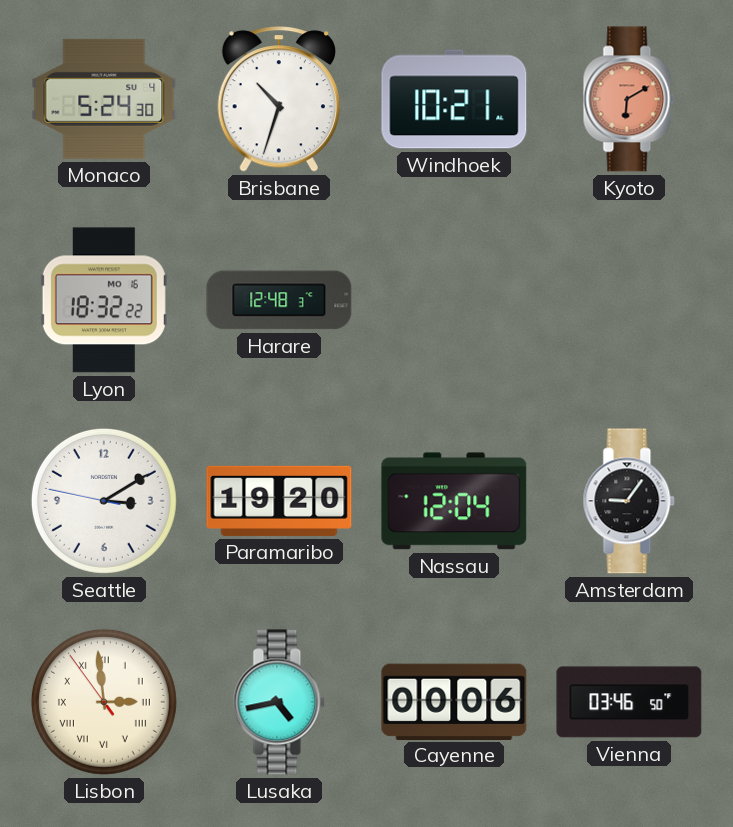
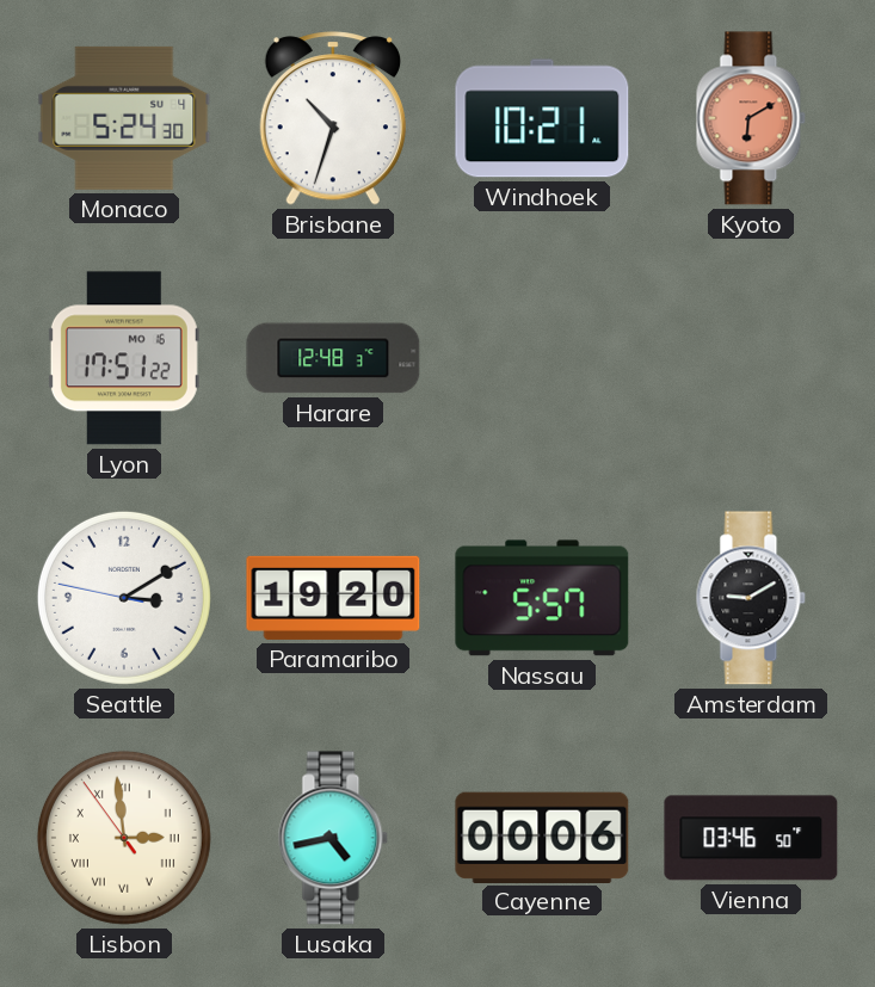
Lyon: 18:32 -> 17:51
Nassau: 12:04 -> 5:57
Amsterdam: 9:06 -> 9:10
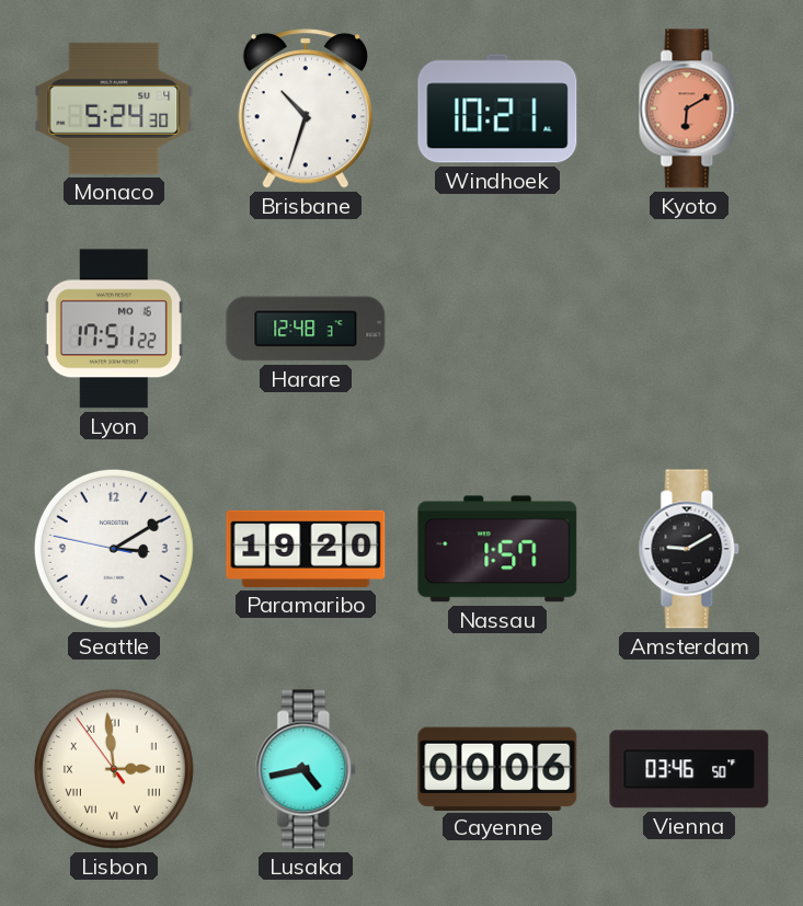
Nassau: 5:57 -> 1:57
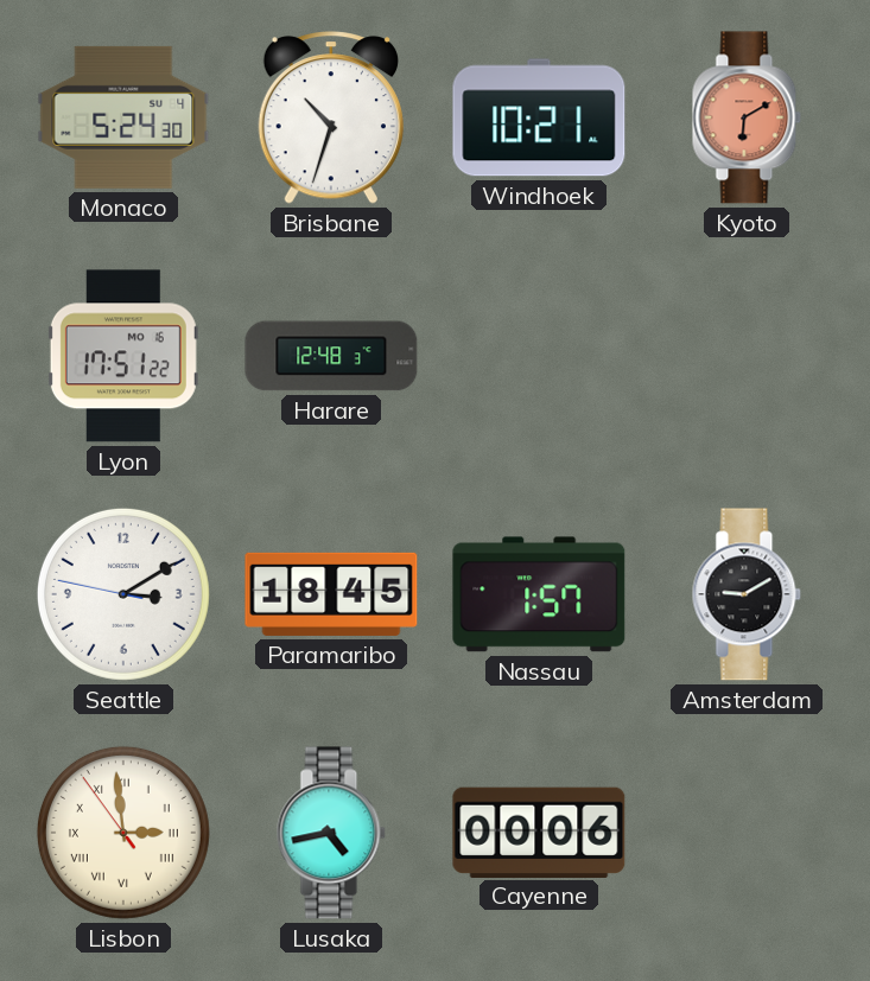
Paramaribo: 19:20 -> 18:45
Vienna: 03:46 -> none
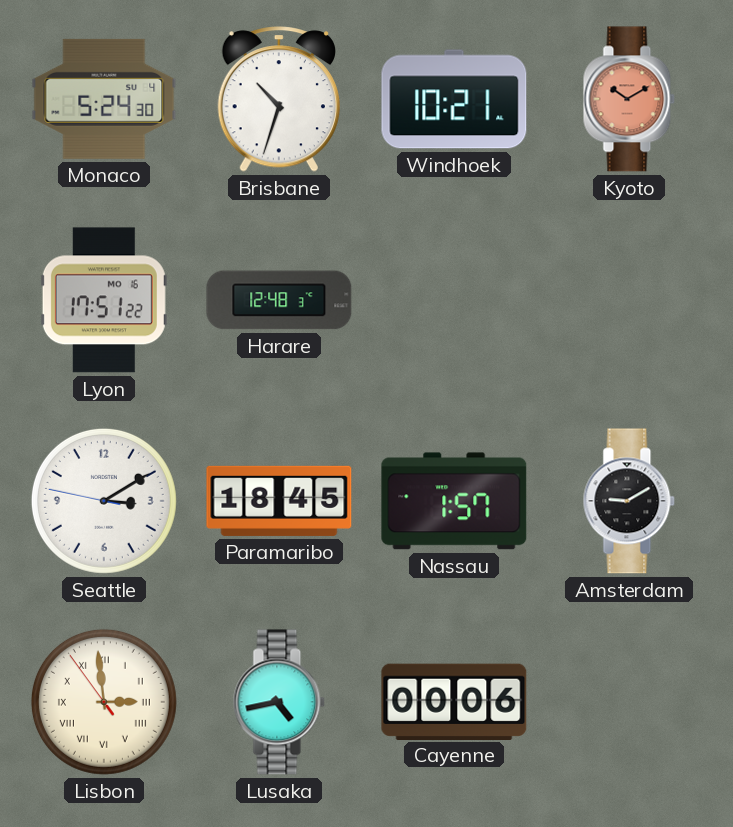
Kyoto: 6:10 -> 10:10
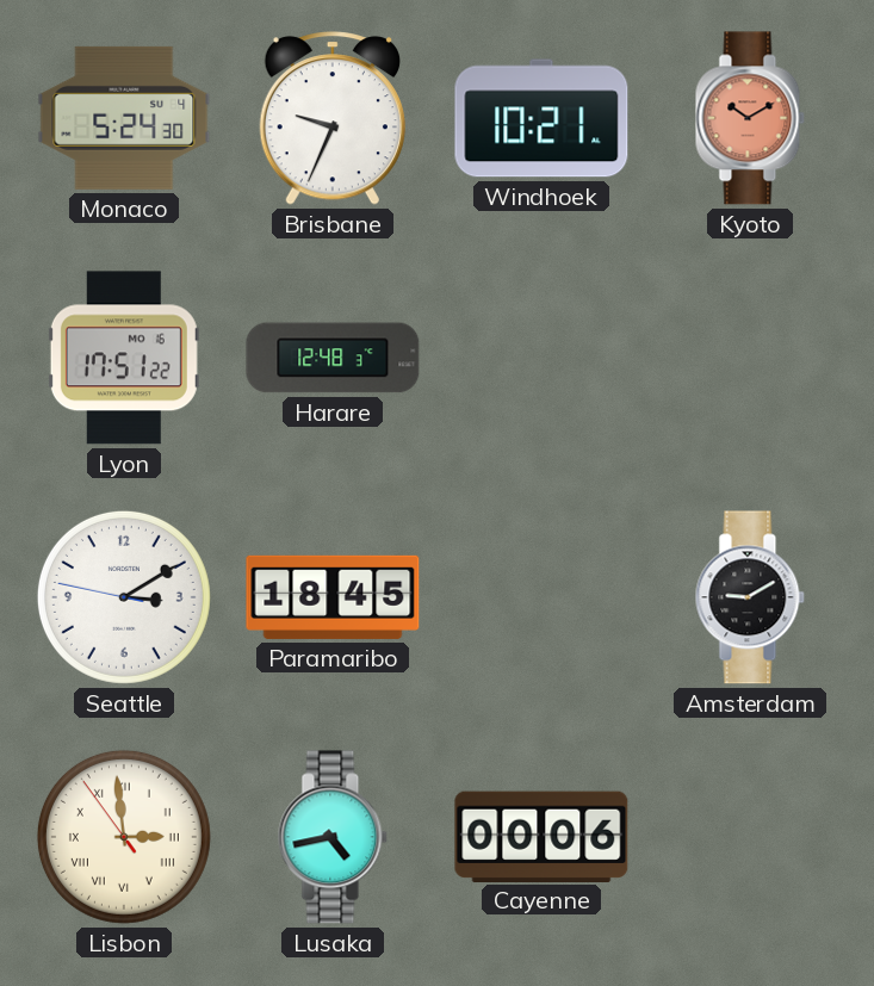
Brisbane: 10:33 -> 9:34
Nassau: 1:57 -> none
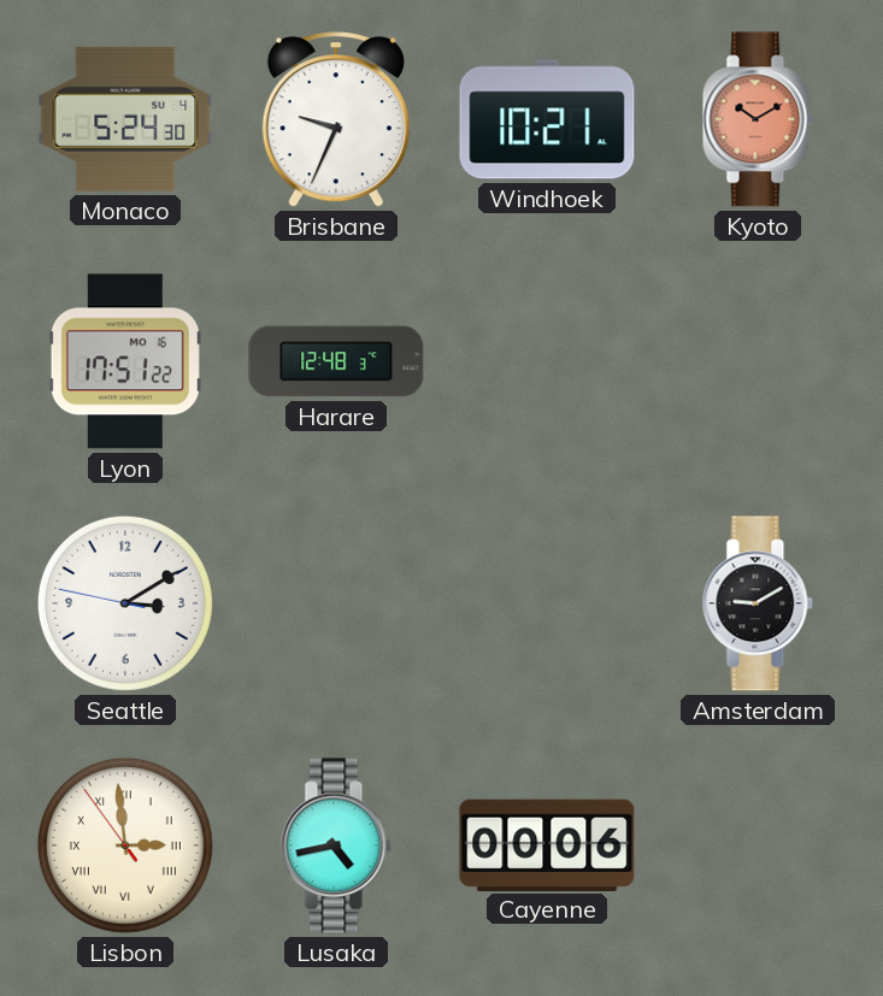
Paramaribo: 18:45 -> none
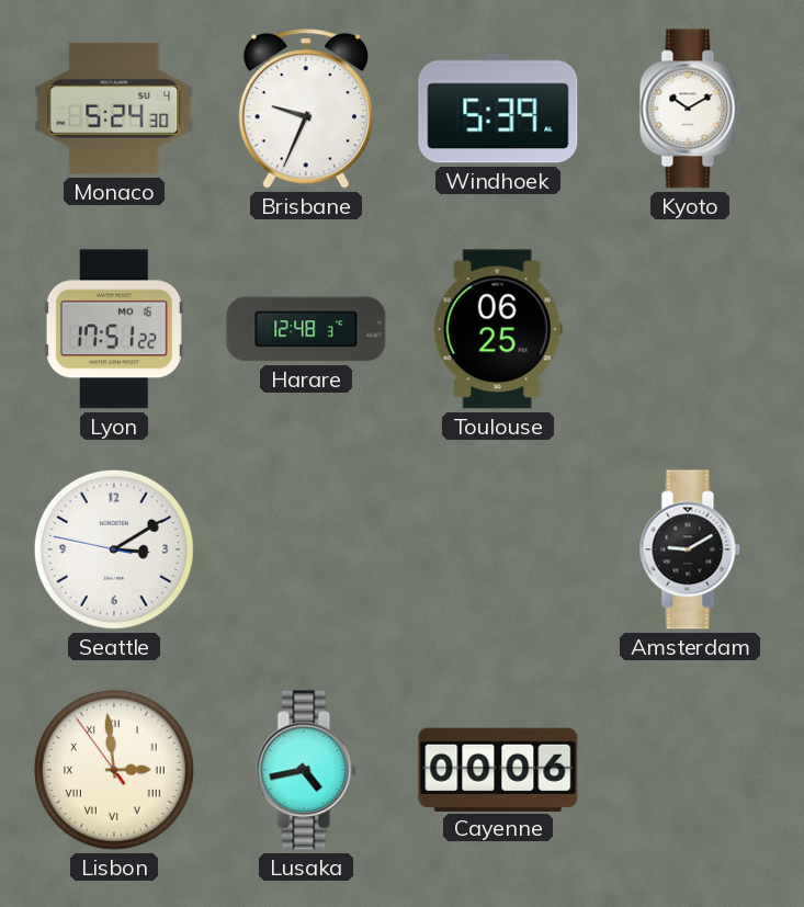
Windhoek: 10:21 -> 5:39
Kyoto dial: salmon -> white
Toulouse: none -> 06:25
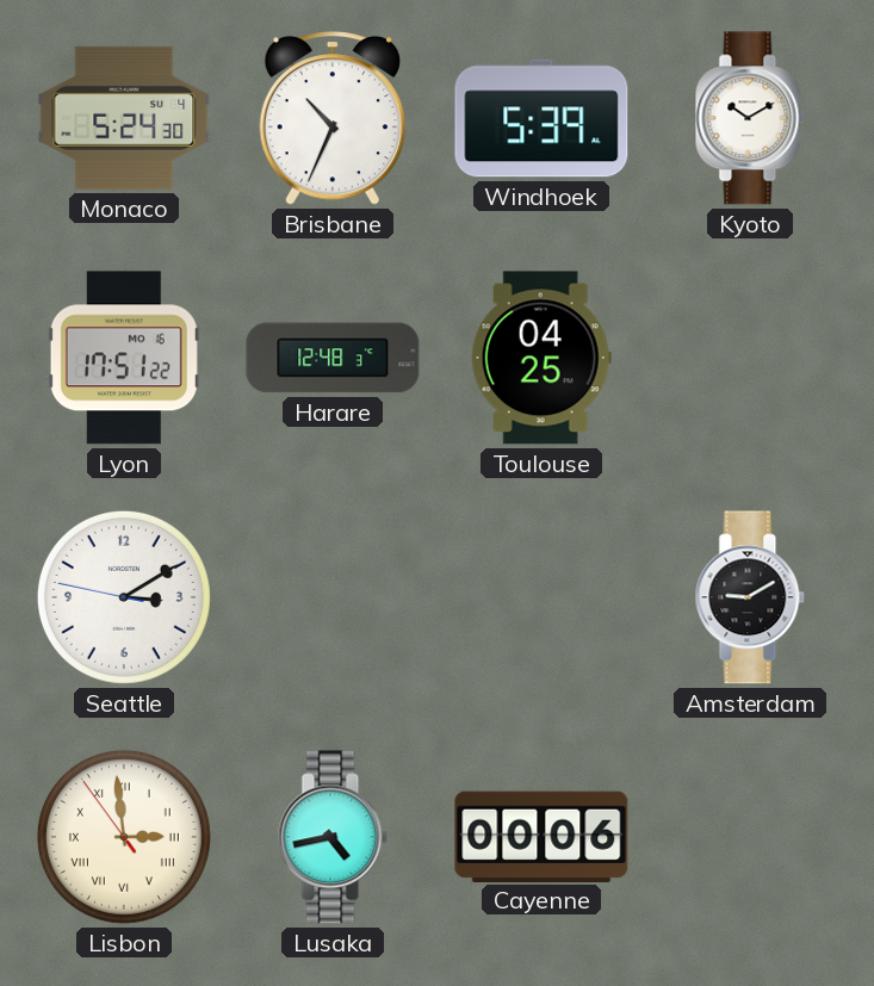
Brisbane: 9:34 -> 10:34
Toulouse: 06:25 -> 04:25
